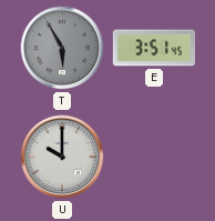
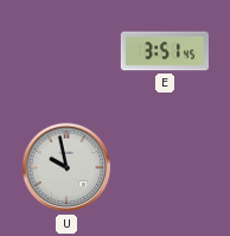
T: 5:55 -> none
U: 10:00 -> 9:58
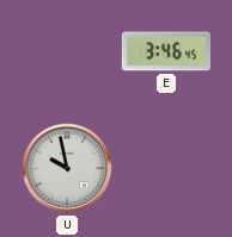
E: 3:51 -> 3:46
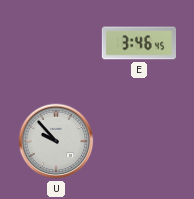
U: 9:58 -> 9:53
